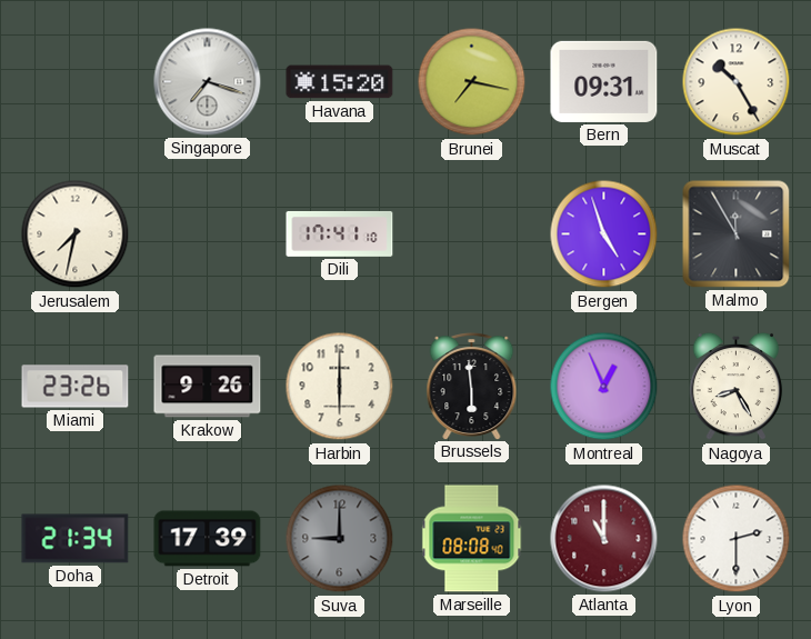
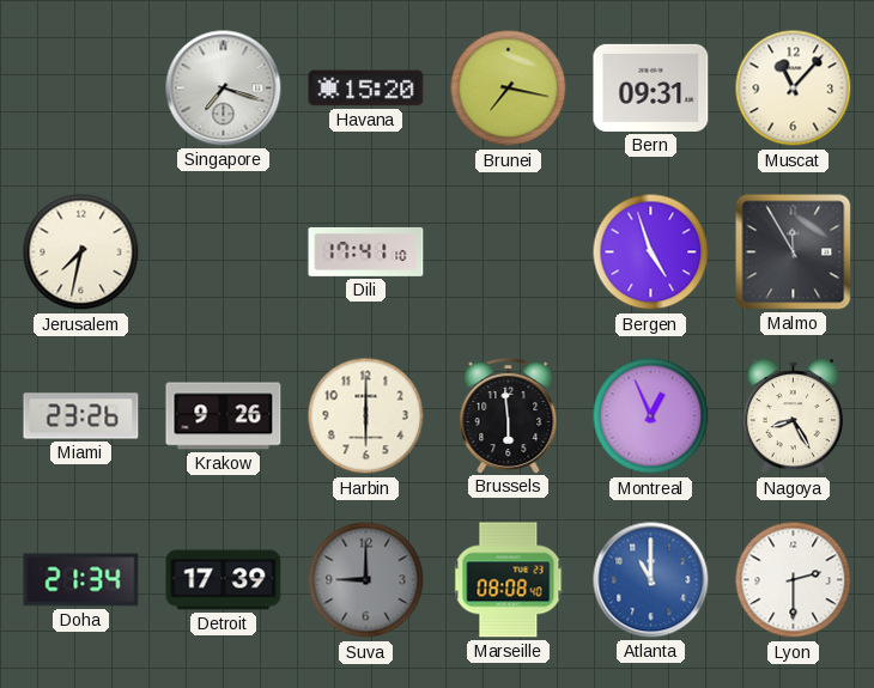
Muscat: 10:25 -> 11:07
Atlanta dial: burgundy -> blue
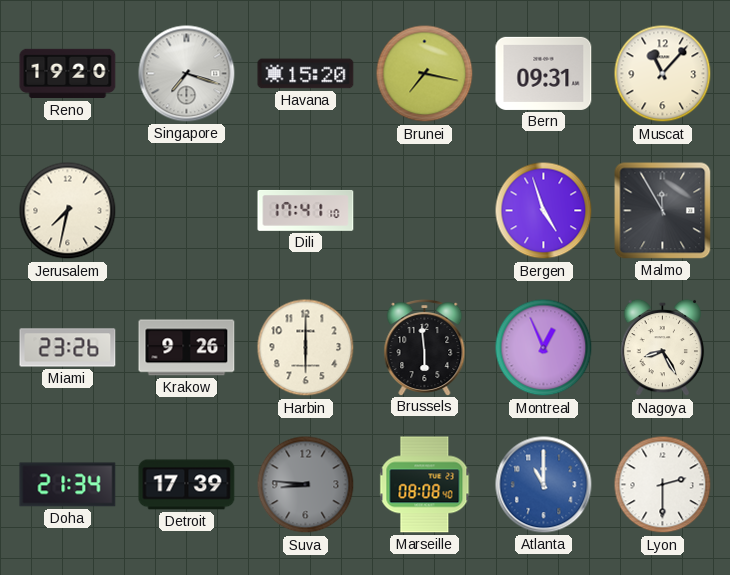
Reno: none -> 19:20
Suva: 9:00 -> 8:46
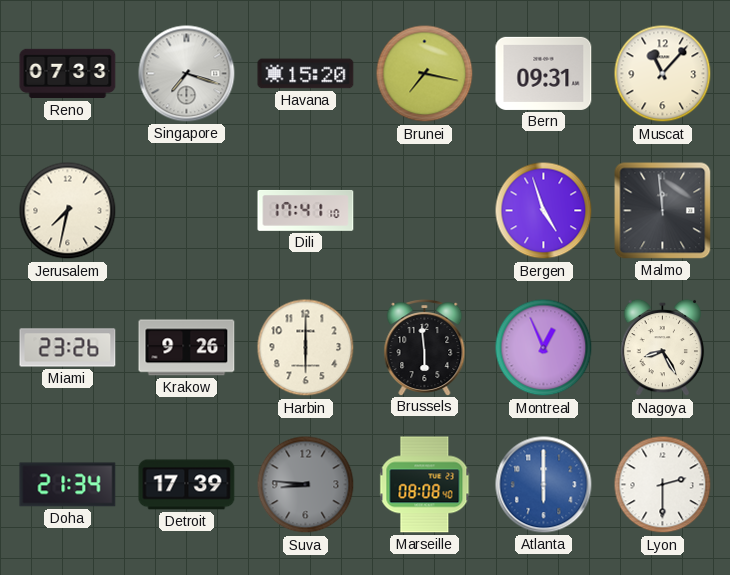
Reno: 19:20 -> 07:33
Malmo: 11:55 -> 11:59
Atlanta: 11:00 -> 6:00
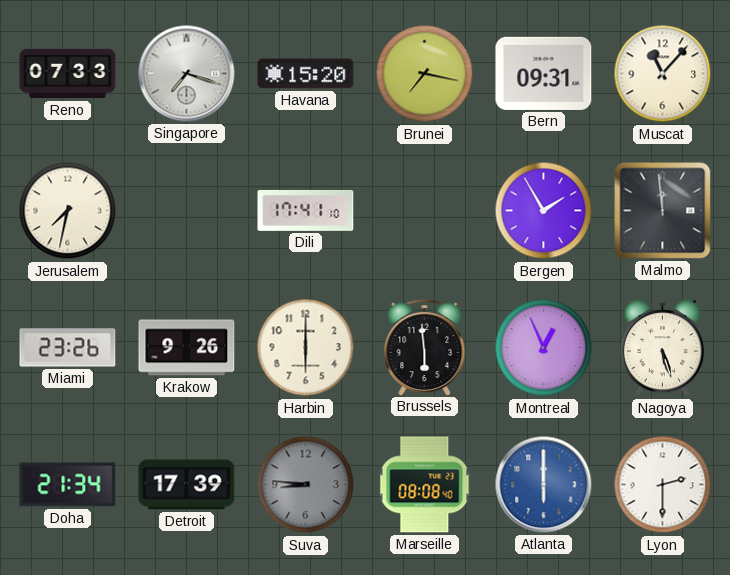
Bergen: 4:57 -> 1:55
Nagoya: 8:25 -> 5:27
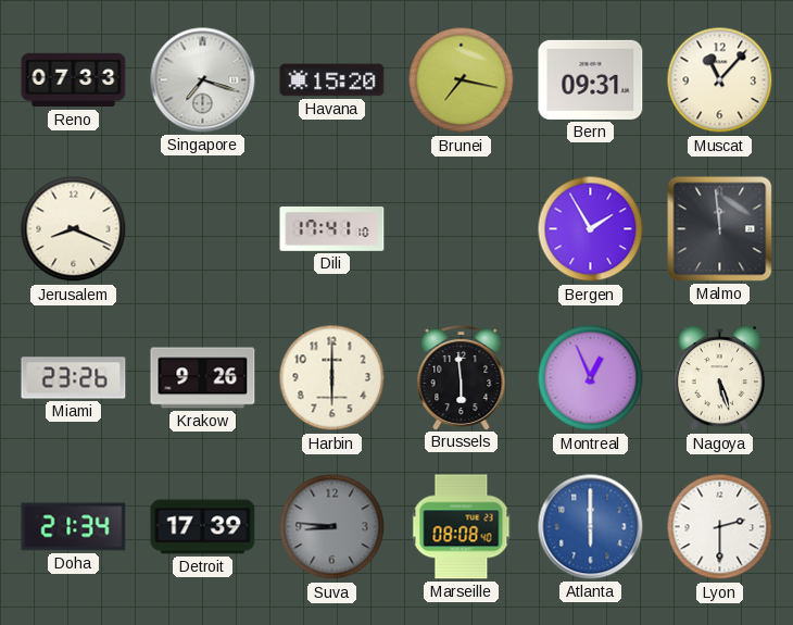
Jerusalem: 7:32 -> 8:19
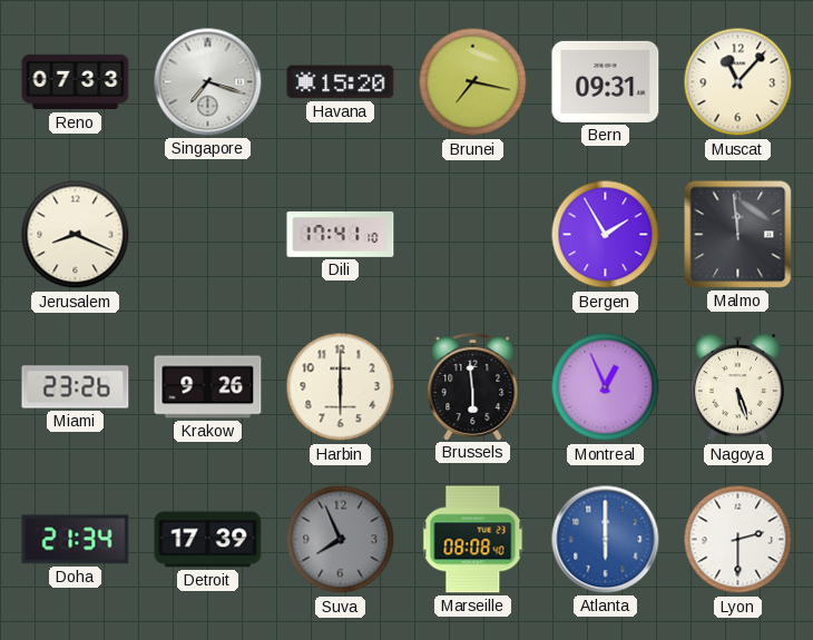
Suva: 8:46 -> 7:56
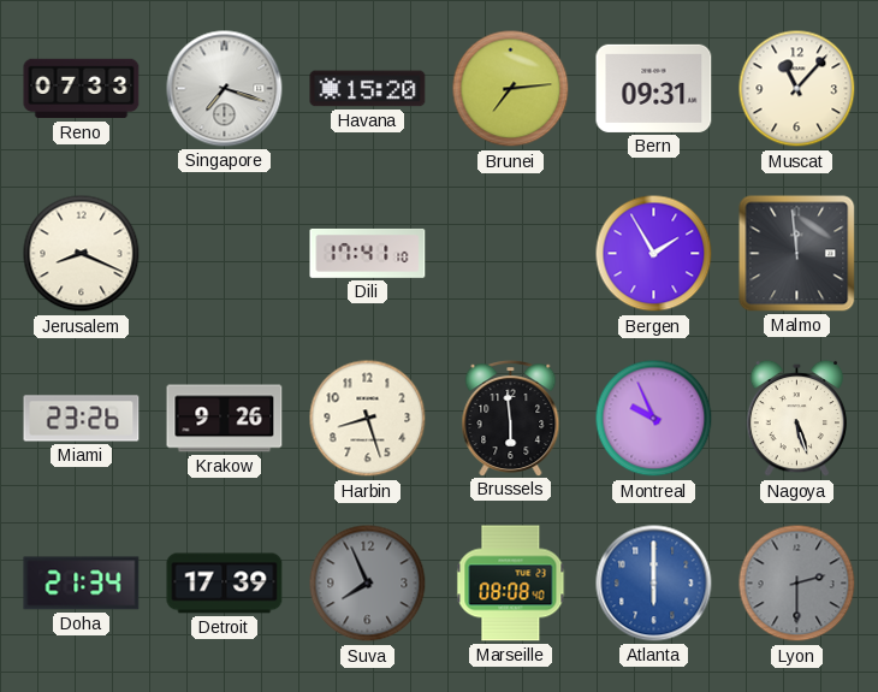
Brunei: 7:17 -> 7:14
Harbin: 6:00 -> 8:27
Montreal: 12:56 -> 9:56
Lyon dial: white -> grey
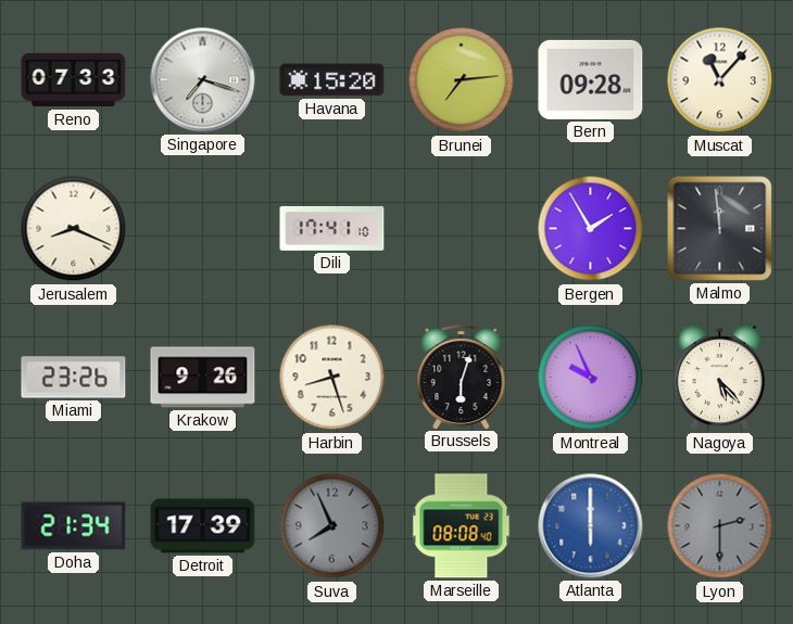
Bern: 09:31 -> 09:28
Brussels: 5:59 -> 6:03
Nagoya: 5:27 -> 5:23
